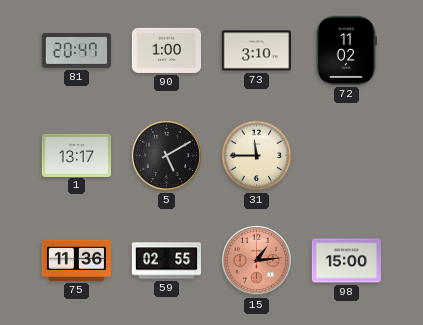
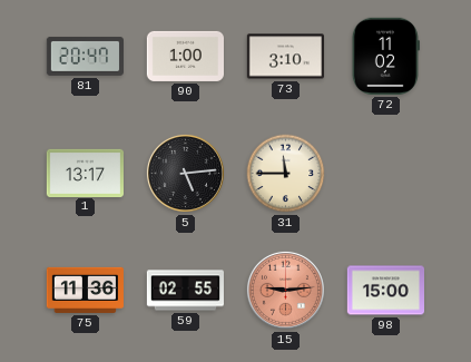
5: 5:10 -> 5:14
15: 1:14 -> 9:14
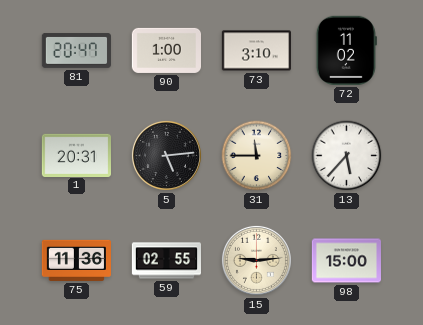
1: 13:17 -> 20:31
13: none -> 5:37
15 dial: salmon -> cream
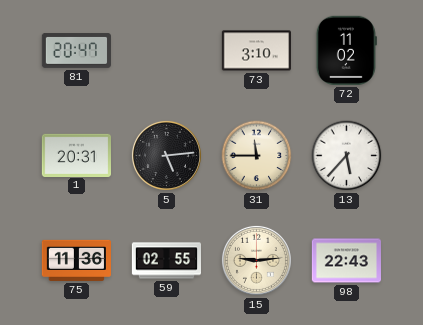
90: 1:00 -> none
98: 15:00 -> 22:43
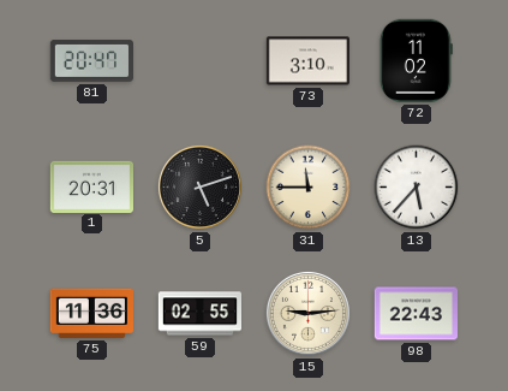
5: 5:14 -> 5:12
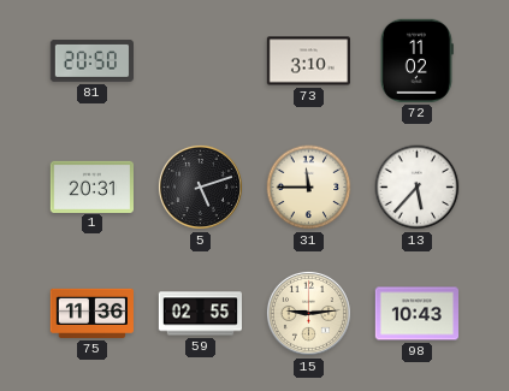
81: 20:47 -> 20:50
98: 22:43 -> 10:43
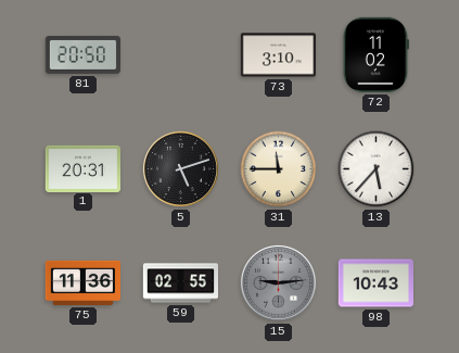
15 dial: cream -> grey
